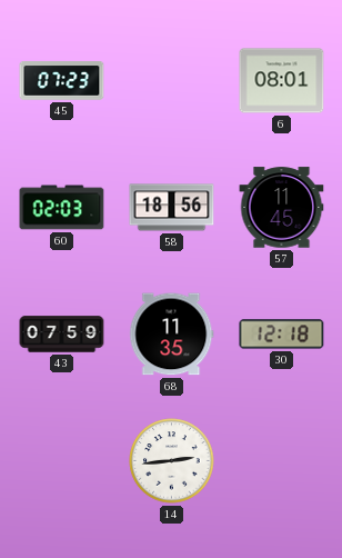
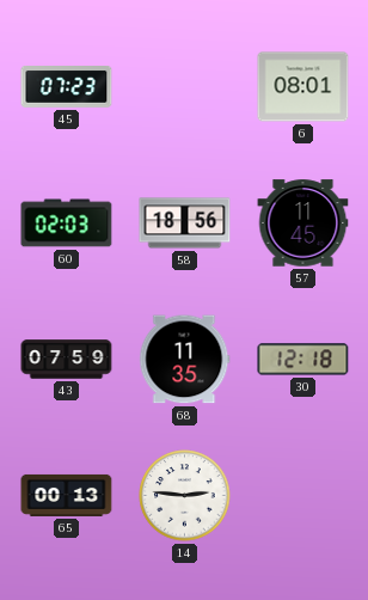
65: none -> 00:13
14: 2:44 -> 2:46
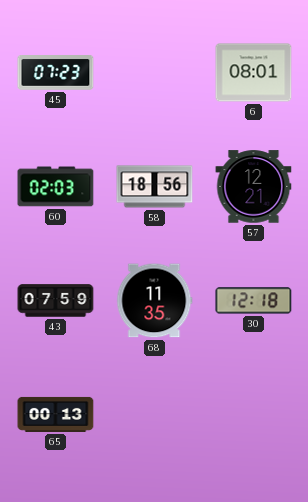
57: 11:45 -> 12:21
14: 2:46 -> none
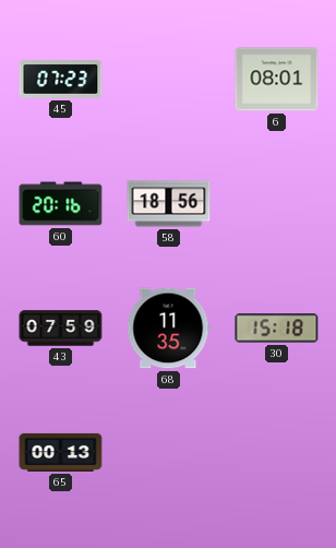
60: 02:03 -> 20:16
57: 12:21 -> none
30: 12:18 -> 15:18
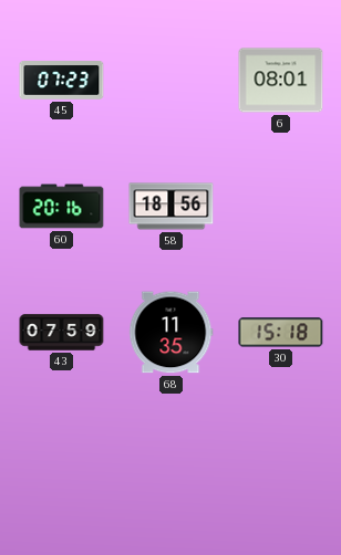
65: 00:13 -> none
